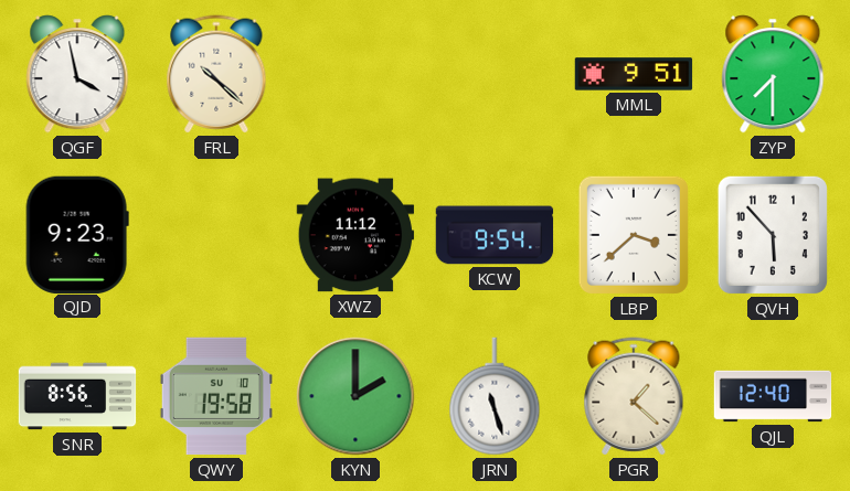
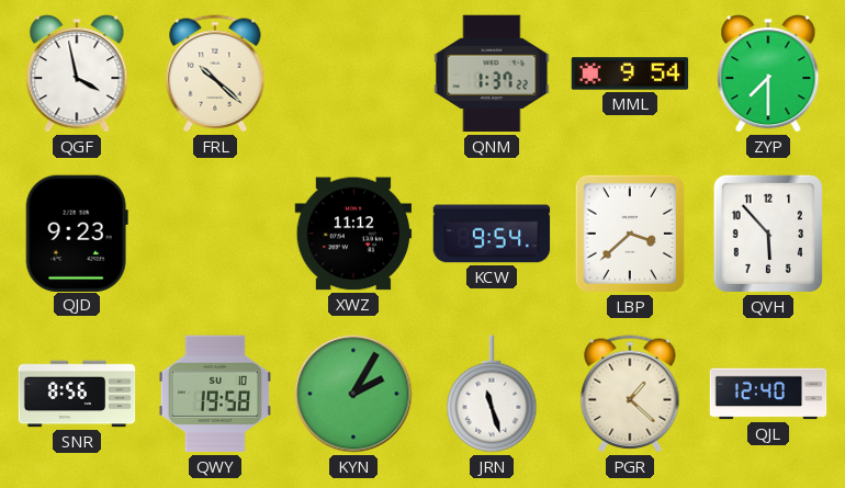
QNM: none -> 1:37
MML: 9:51 -> 9:54
KYN: 2:00 -> 2:05
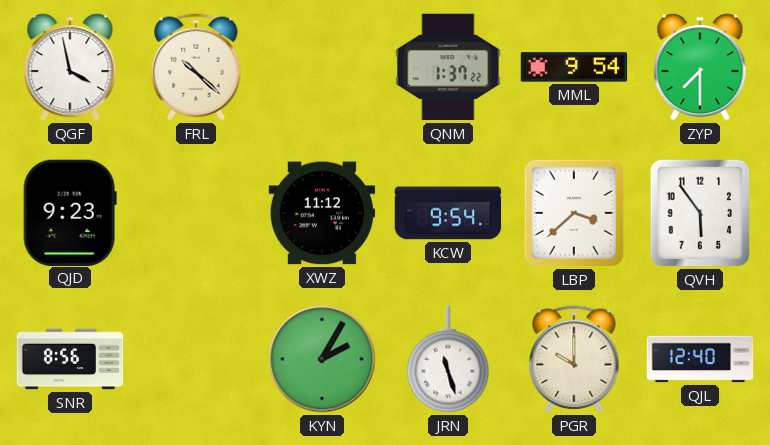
QVH: 5:53 -> 5:54
QWY: 19:58 -> none
PGR: 1:22 -> 10:00
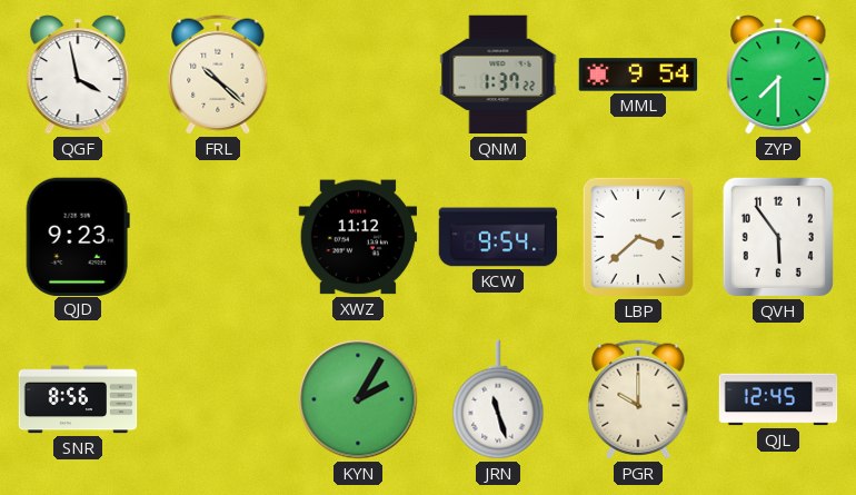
QJL: 12:40 -> 12:45
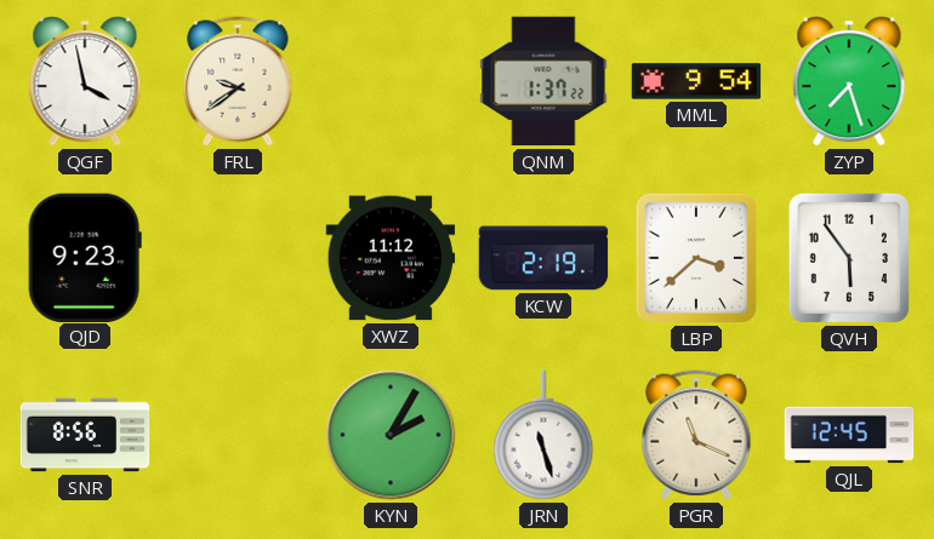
FRL: 10:22 -> 9:39
ZYP: 7:30 -> 7:27
KCW: 9:54 -> 2:19
PGR: 10:00 -> 11:19
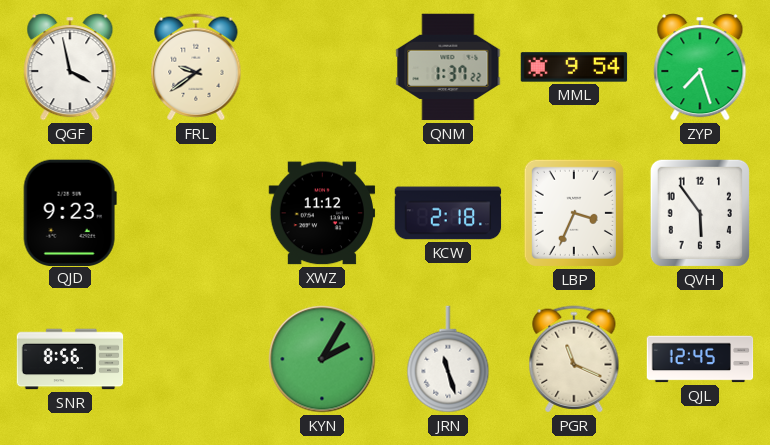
KCW: 2:19 -> 2:18
LBP: 3:38 -> 3:34
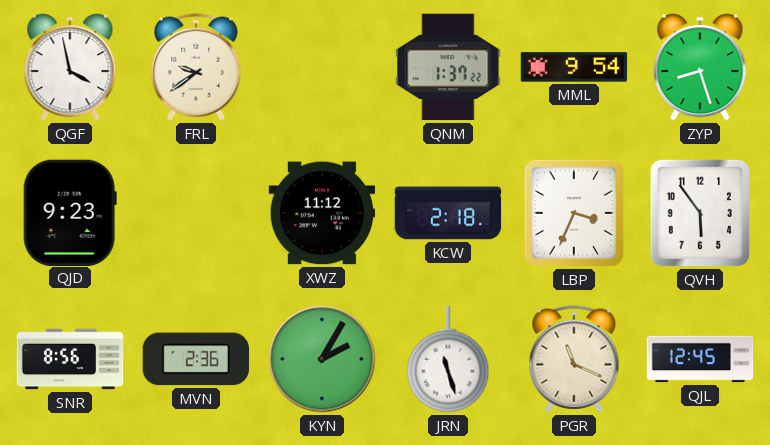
ZYP: 7:27 -> 8:27
MVN: none -> 2:36
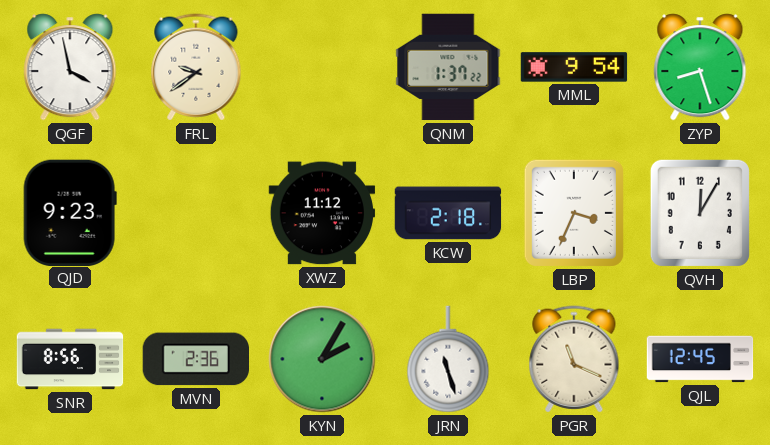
QVH: 5:54 -> 12:05
